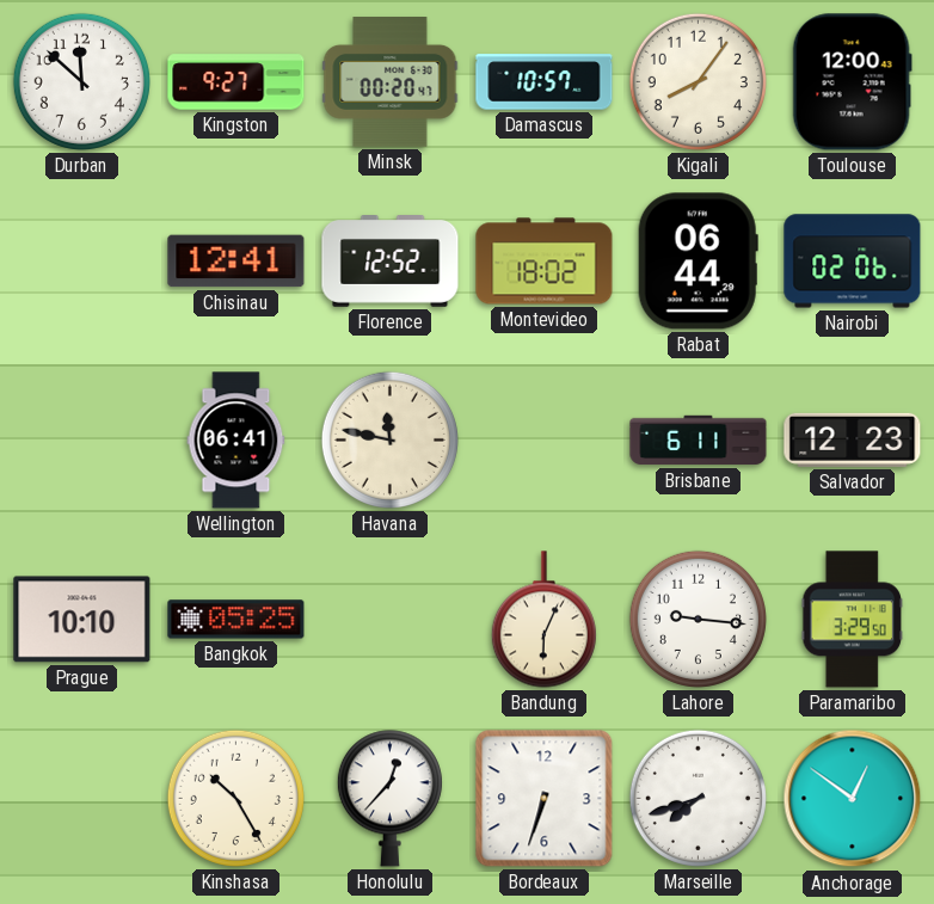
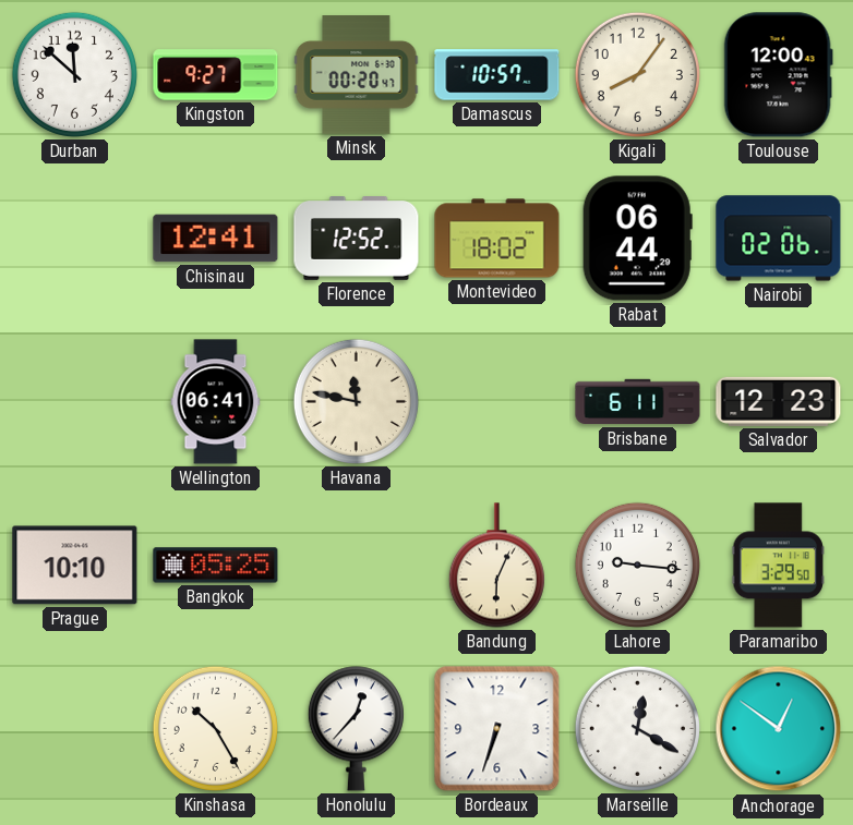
Marseille: 7:42 -> 12:20
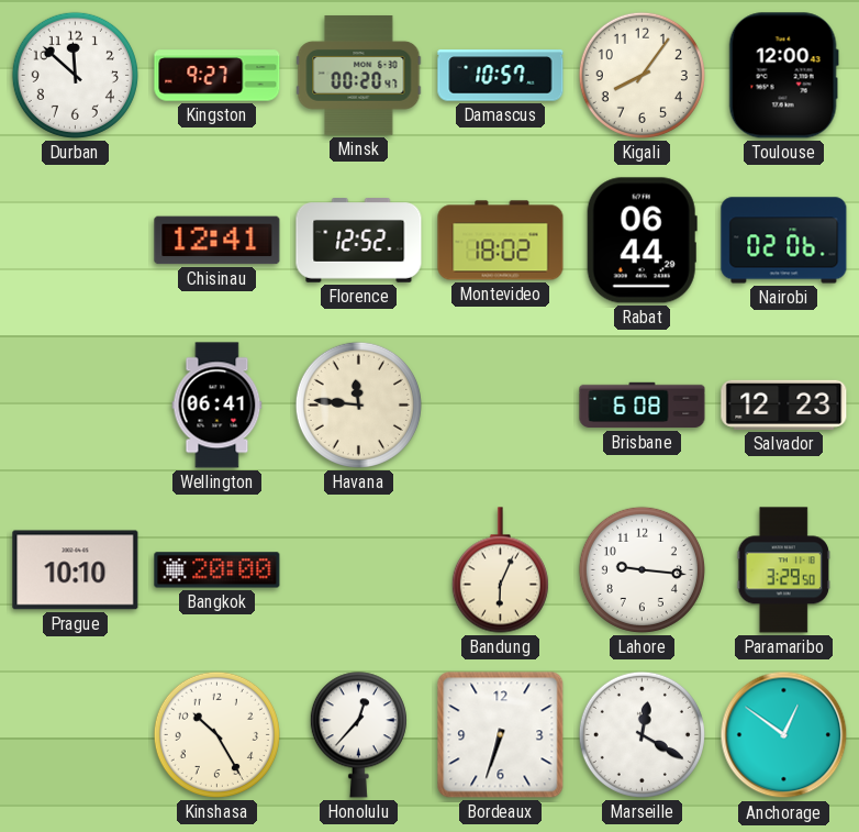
Havana: 11:47 -> 11:46
Brisbane: 6:11 -> 6:08
Bangkok: 05:25 -> 20:00
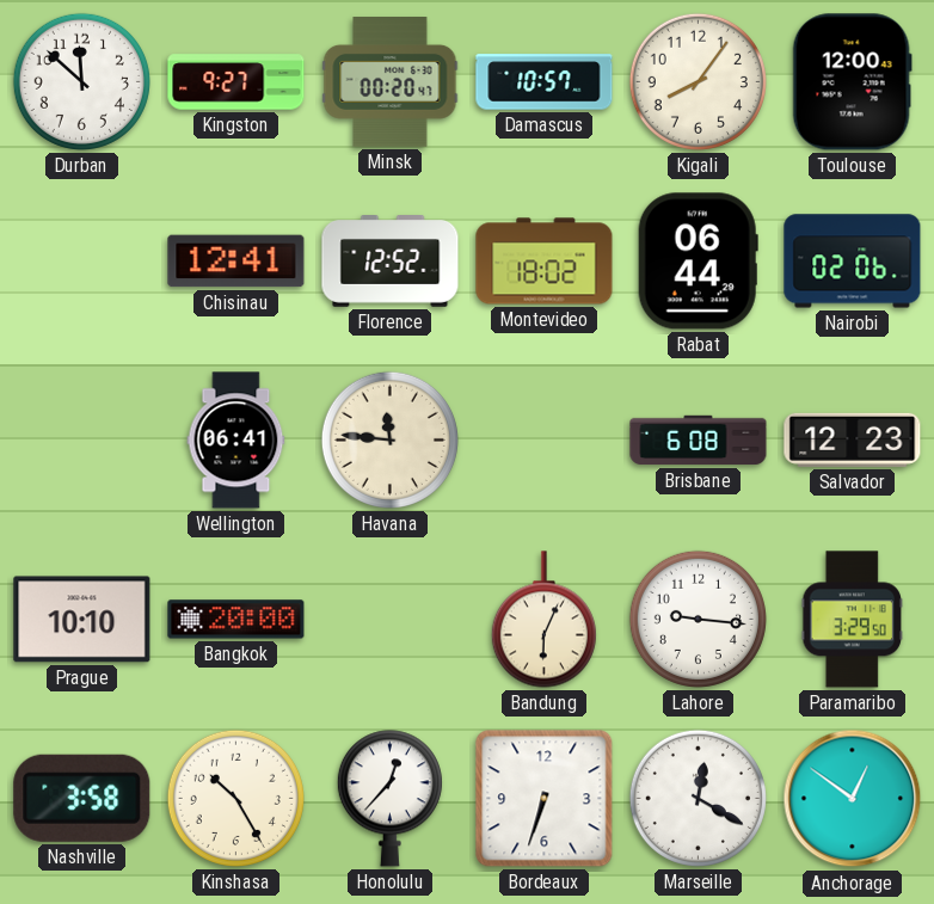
Nashville: none -> 3:58
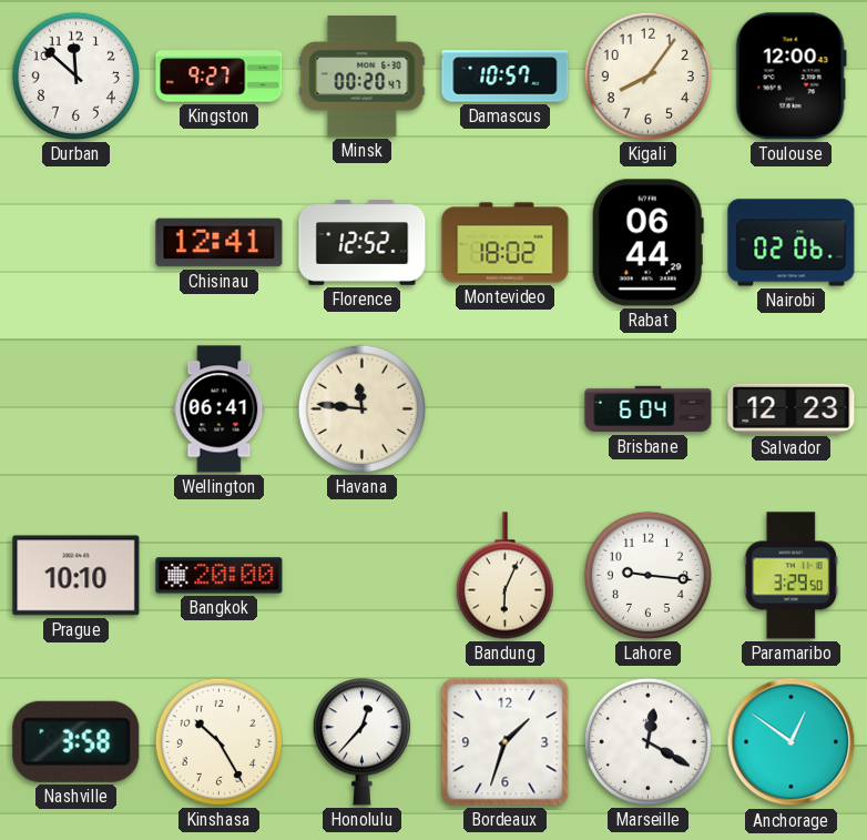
Brisbane: 6:08 -> 6:04
Bordeaux: 6:33 -> 1:33
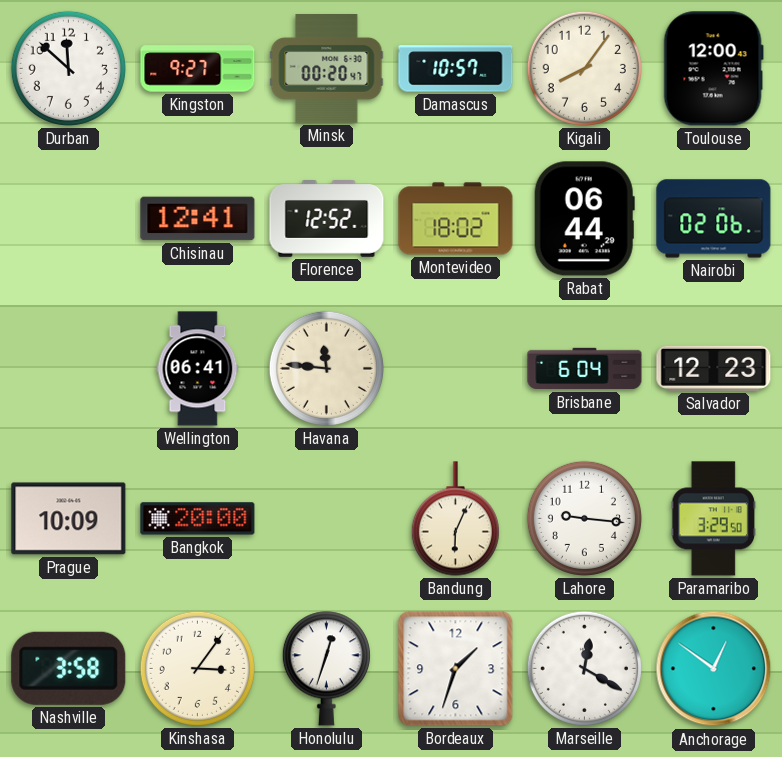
Prague: 10:10 -> 10:09
Kinshasa: 10:25 -> 3:06
Honolulu: 12:37 -> 12:33
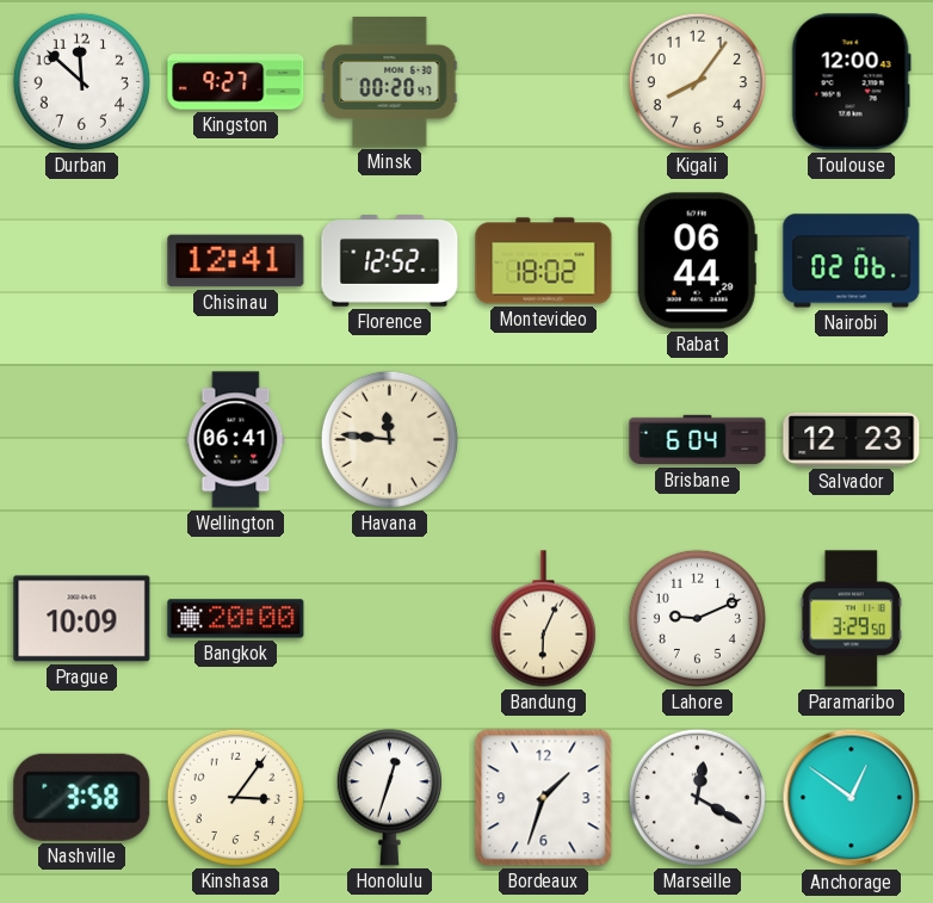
Damascus: 10:57 -> none
Lahore: 9:16 -> 9:11
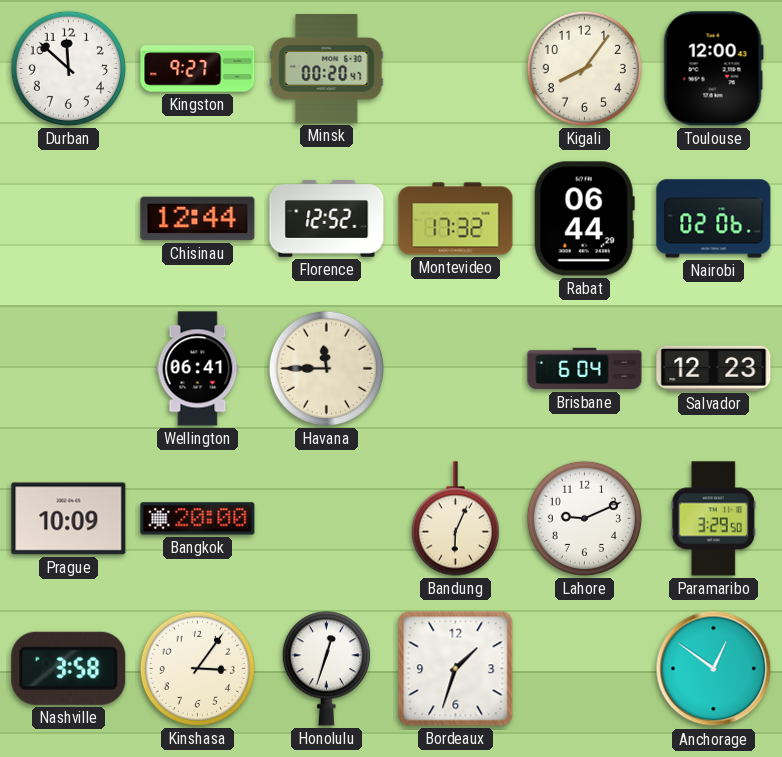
Chisinau: 12:41 -> 12:44
Montevideo: 18:02 -> 17:32
Havana: 11:46 -> 11:45
Marseille: 12:20 -> none
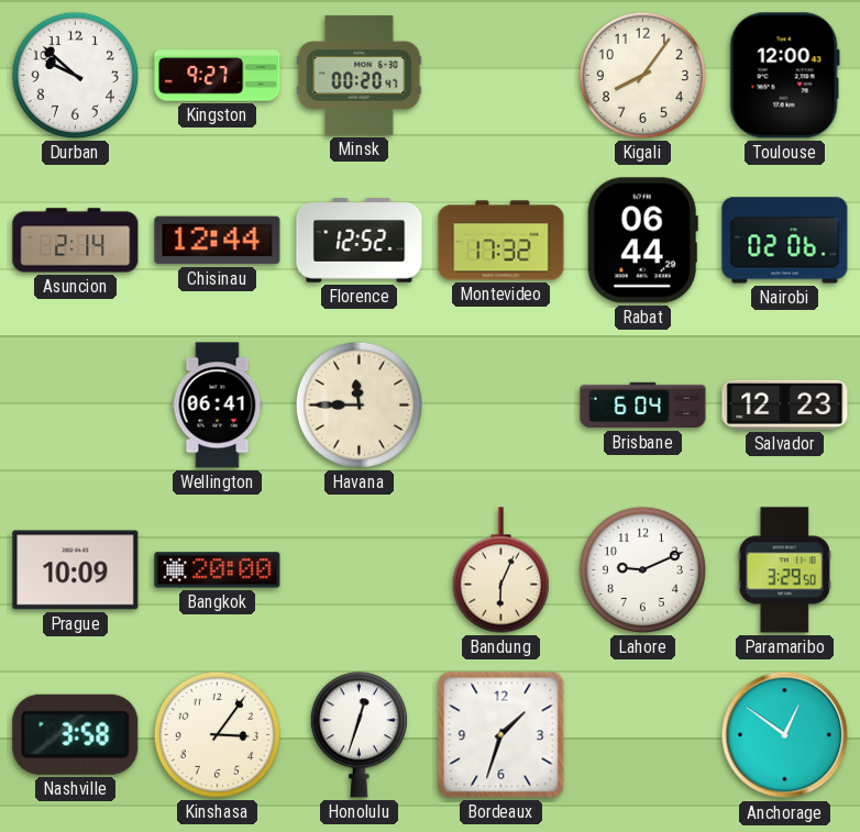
Durban: 11:52 -> 9:52
Asuncion: none -> 2:14
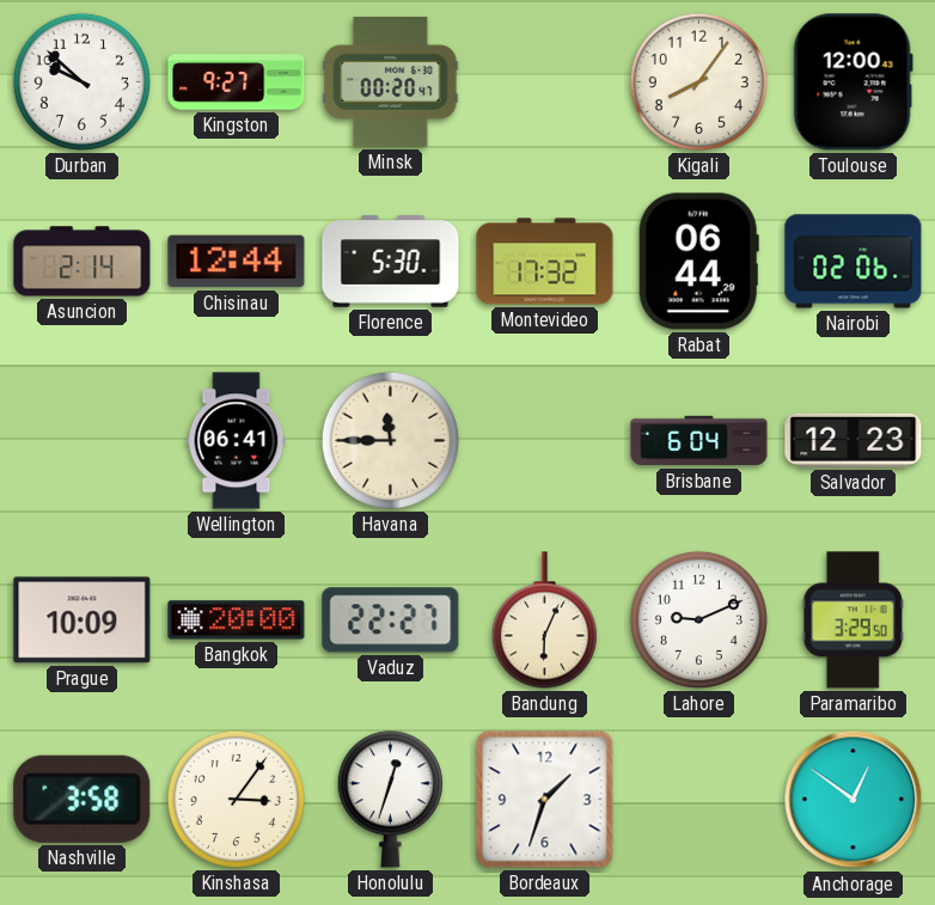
Florence: 12:52 -> 5:30
Vaduz: none -> 22:27
